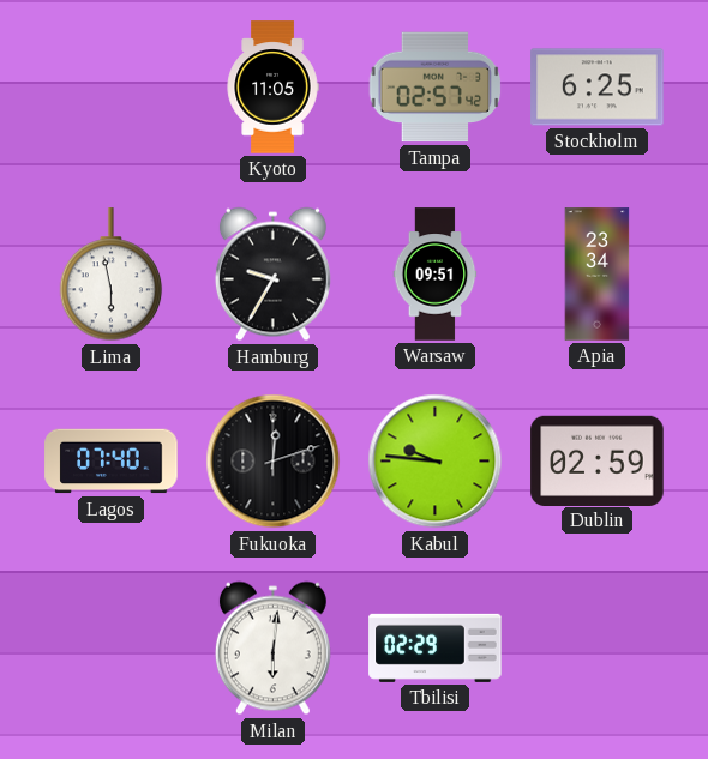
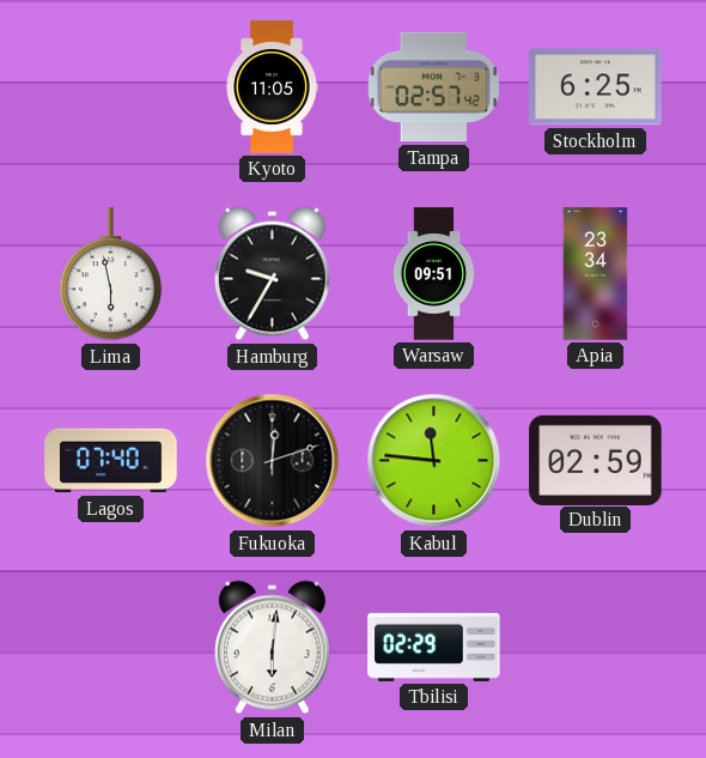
Kabul: 9:46 -> 11:46
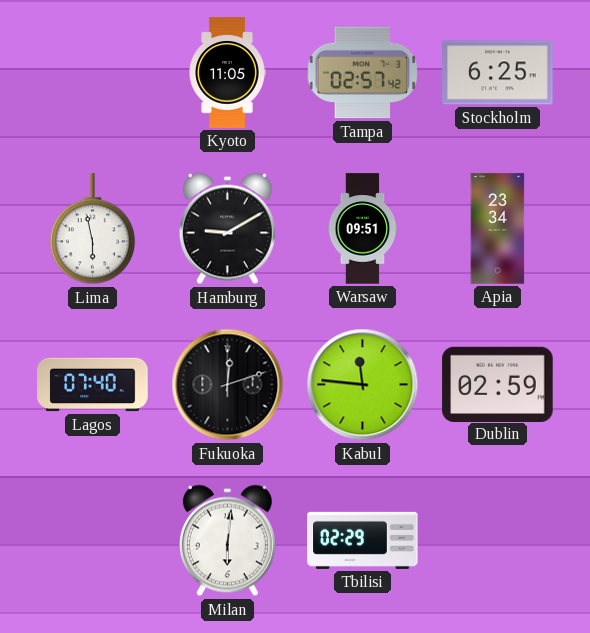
Hamburg: 9:35 -> 9:10
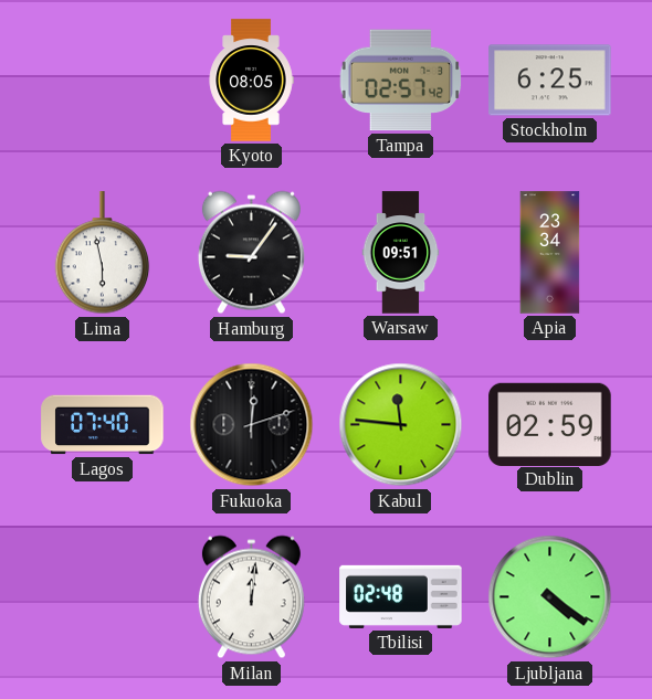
Kyoto: 11:05 -> 08:05
Hamburg: 9:10 -> 9:06
Milan: 6:01 -> 12:01
Tbilisi: 02:29 -> 02:48
Ljubljana: none -> 4:21
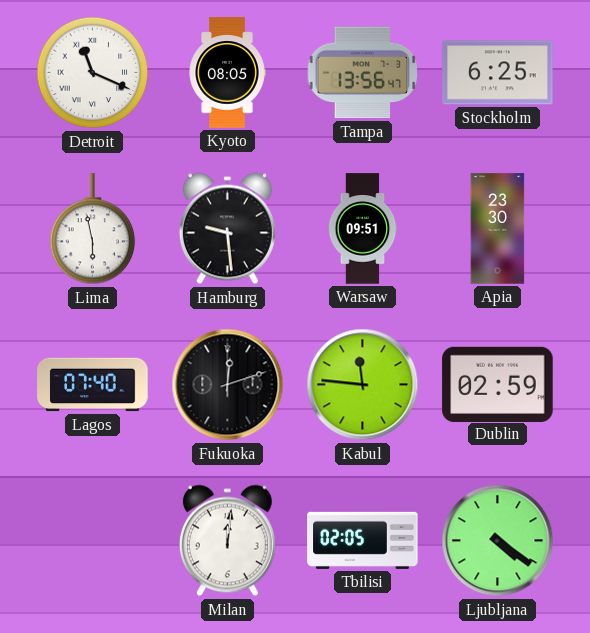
Detroit: none -> 11:19
Tampa: 02:57 -> 13:56
Hamburg: 9:06 -> 9:29
Apia: 23:34 -> 23:30
Tbilisi: 02:48 -> 02:05
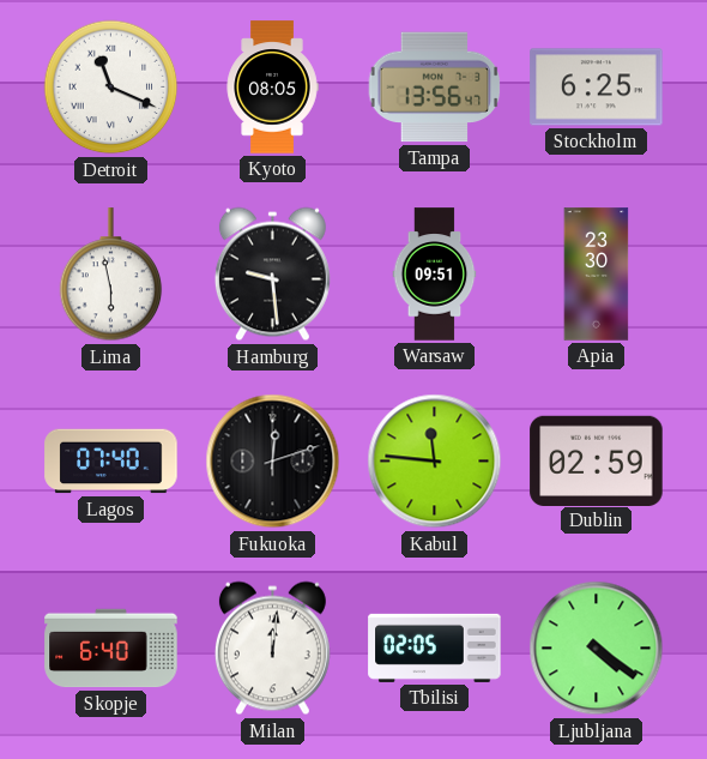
Skopje: none -> 6:40
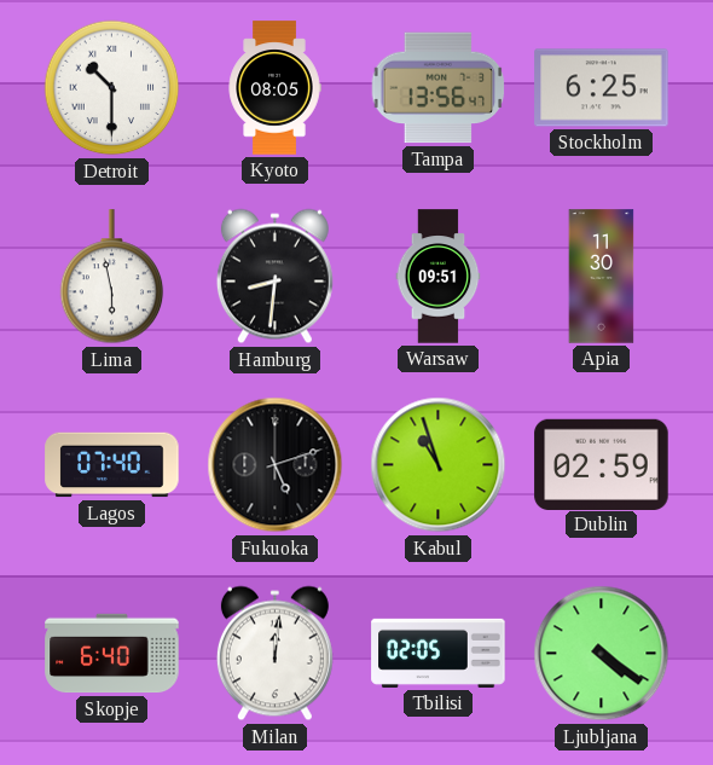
Detroit: 11:19 -> 10:30
Hamburg: 9:29 -> 8:31
Apia: 23:30 -> 11:30
Fukuoka: 12:12 -> 5:12
Kabul: 11:46 -> 10:57
